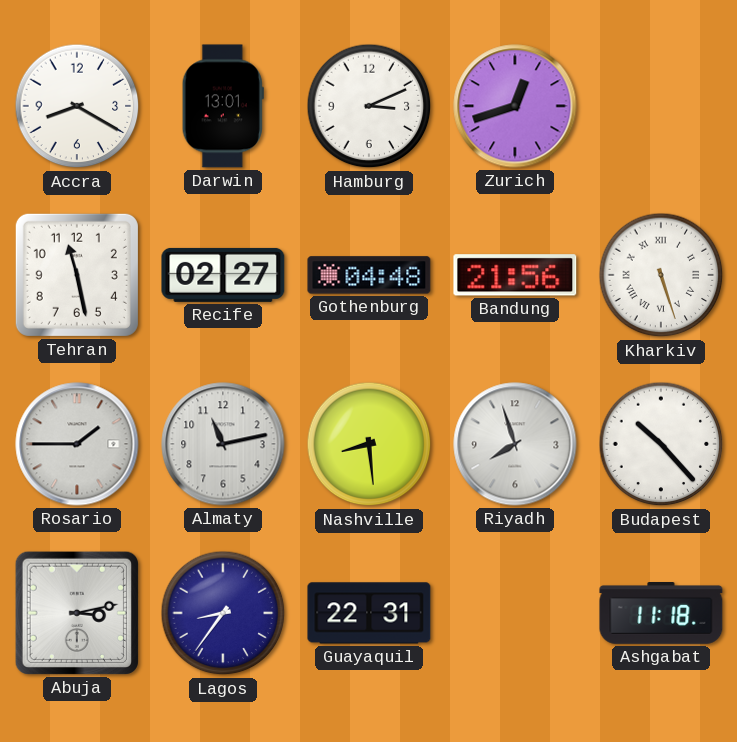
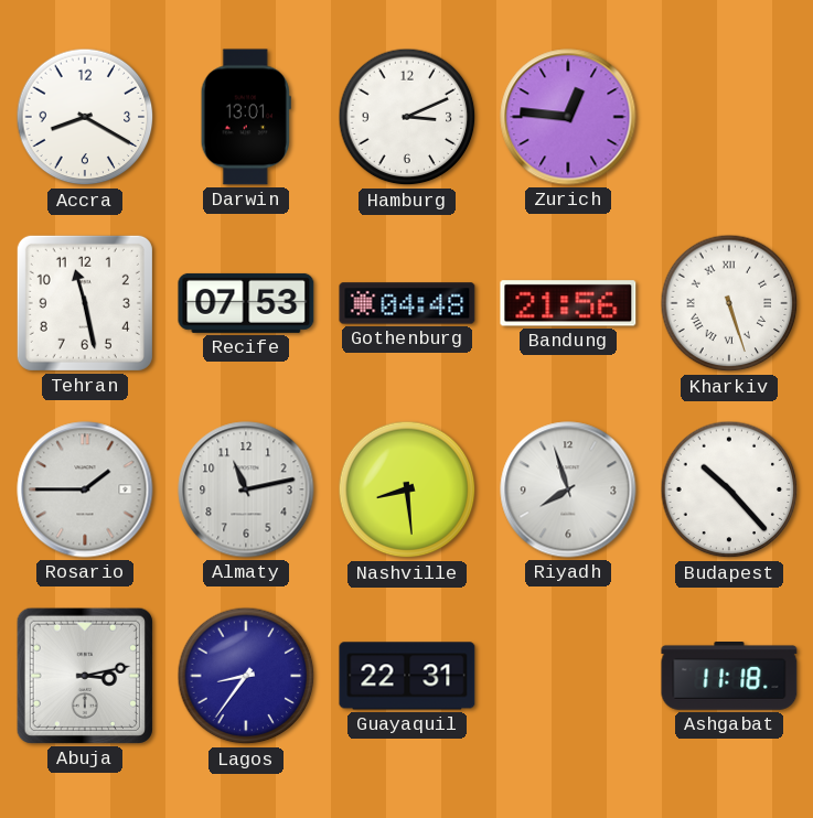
Zurich: 12:42 -> 12:46
Recife: 02:27 -> 07:53
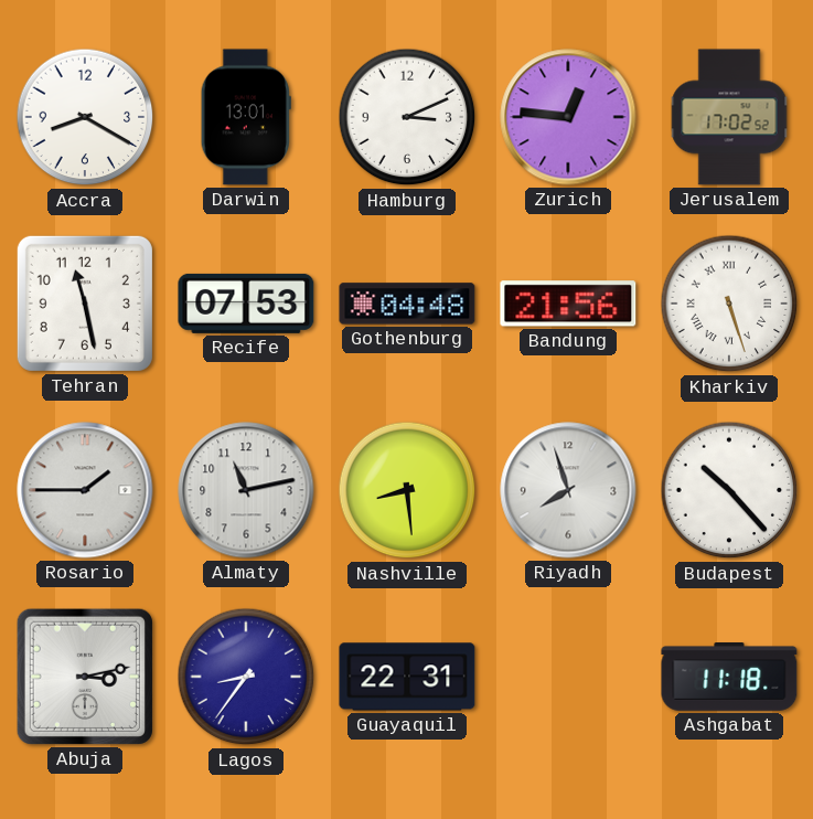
Jerusalem: none -> 17:02
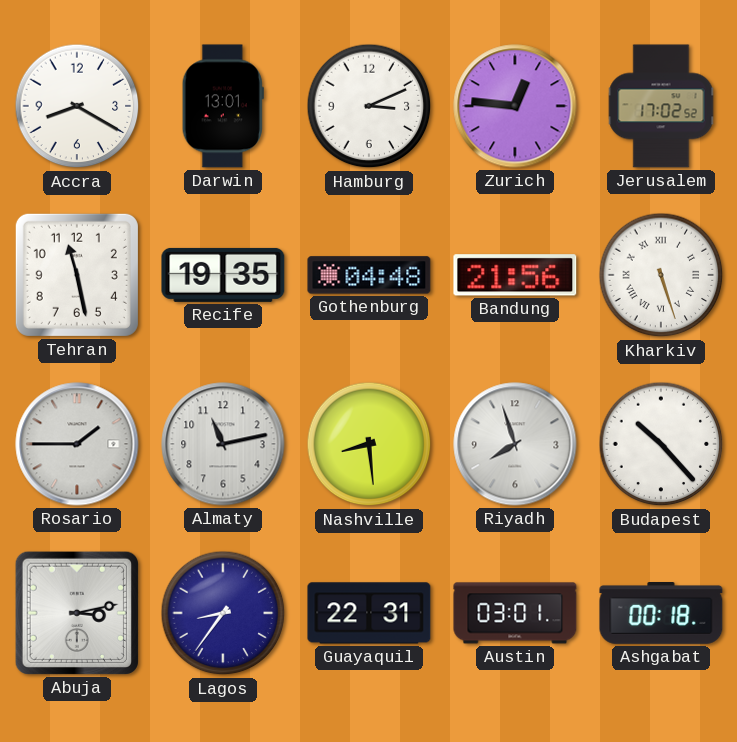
Recife: 07:53 -> 19:35
Austin: none -> 03:01
Ashgabat: 11:18 -> 00:18
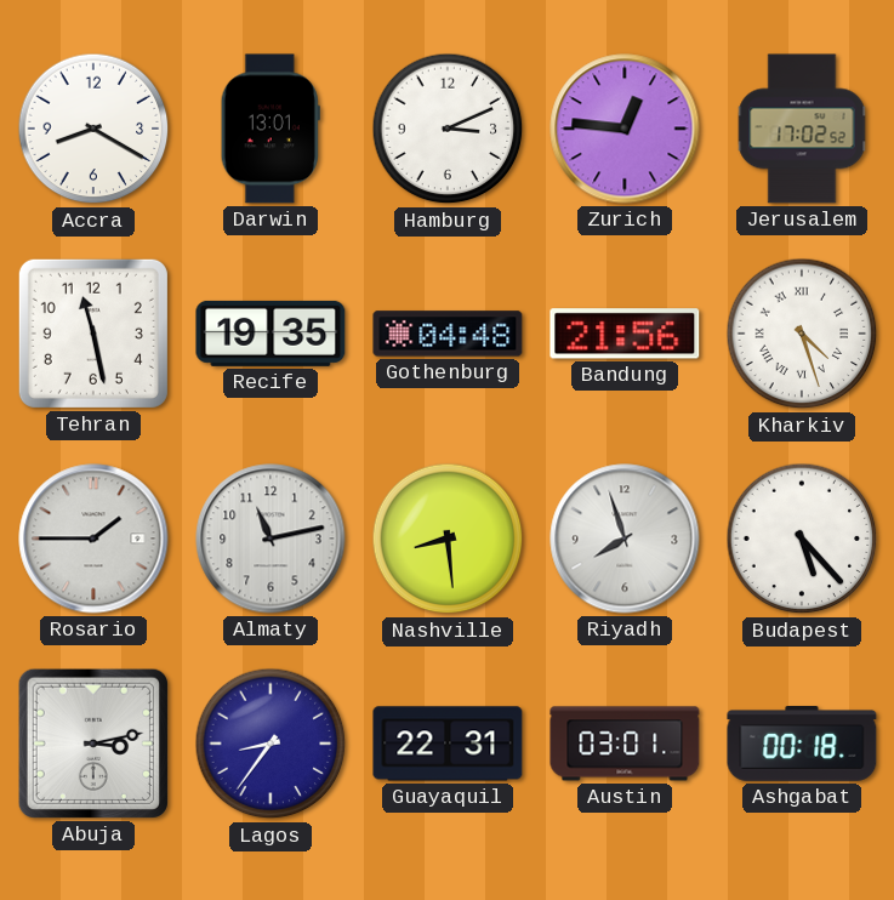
Kharkiv: 5:27 -> 4:27
Budapest: 10:23 -> 5:23
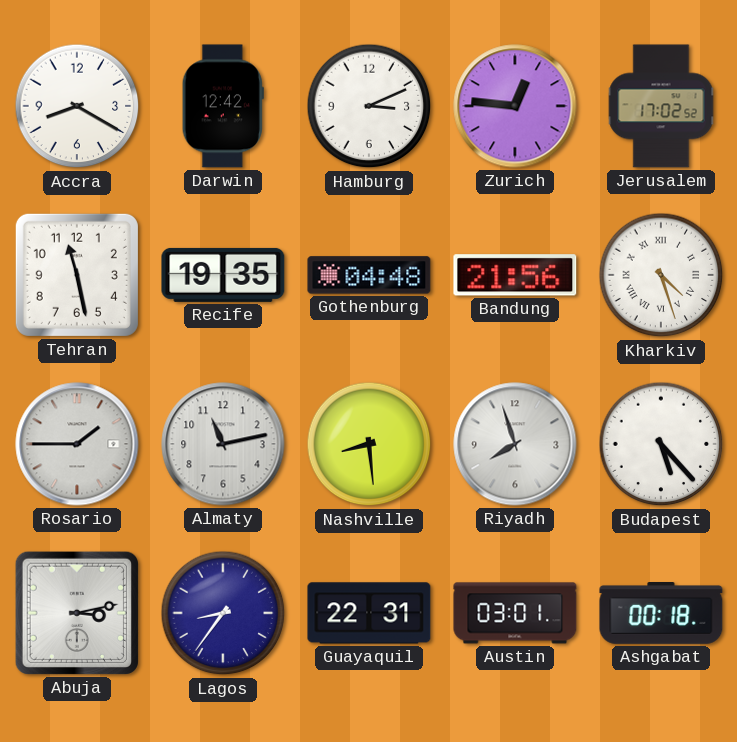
Darwin: 13:01 -> 12:42
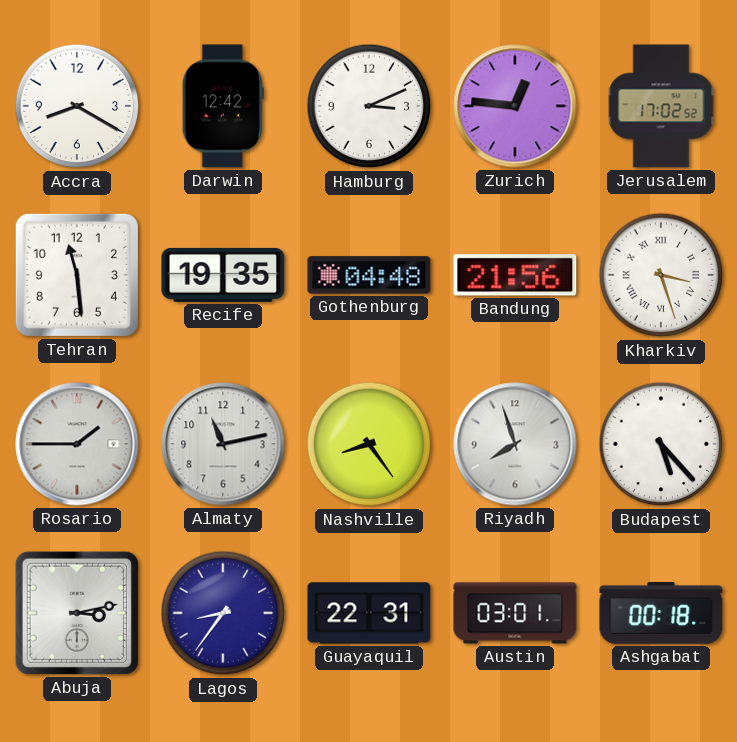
Tehran: 11:28 -> 11:29
Kharkiv: 4:27 -> 3:27
Nashville: 8:29 -> 8:24
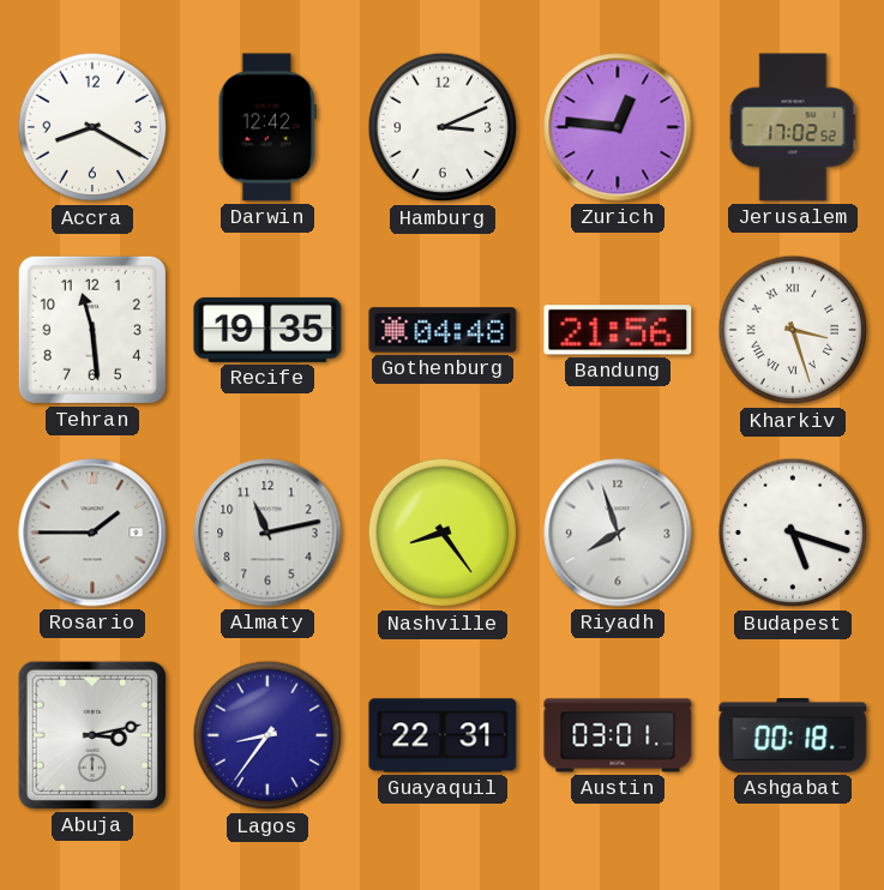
Budapest: 5:23 -> 5:18
